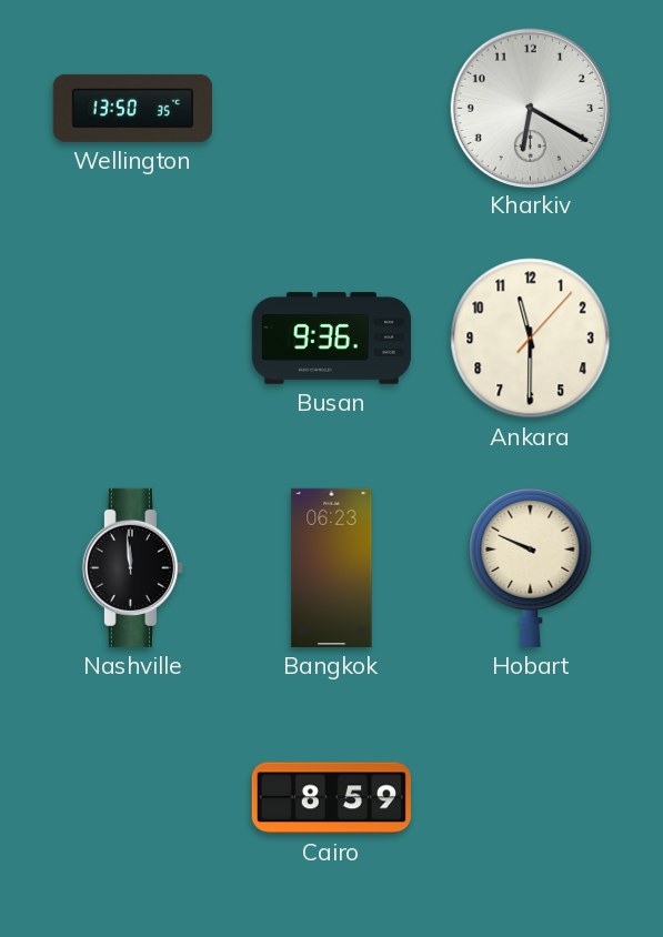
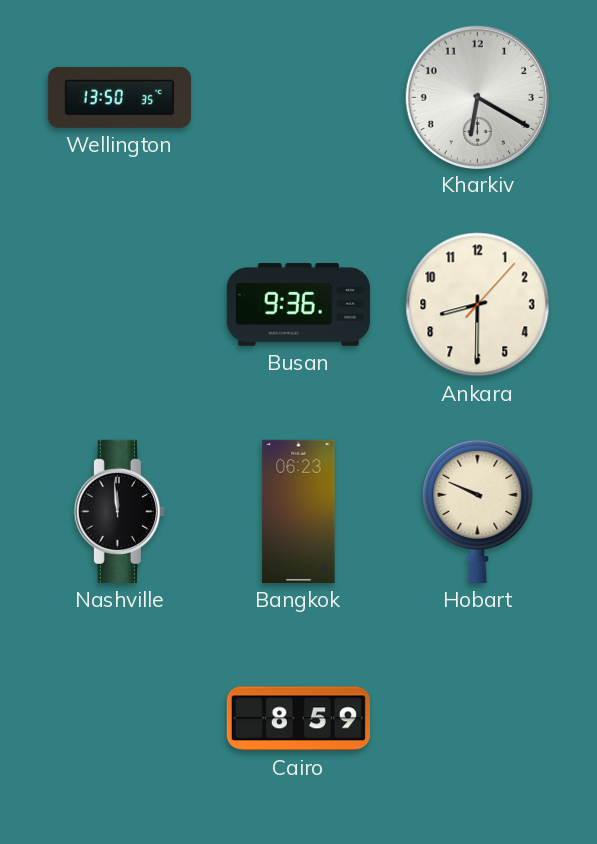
Ankara: 11:30 -> 8:30
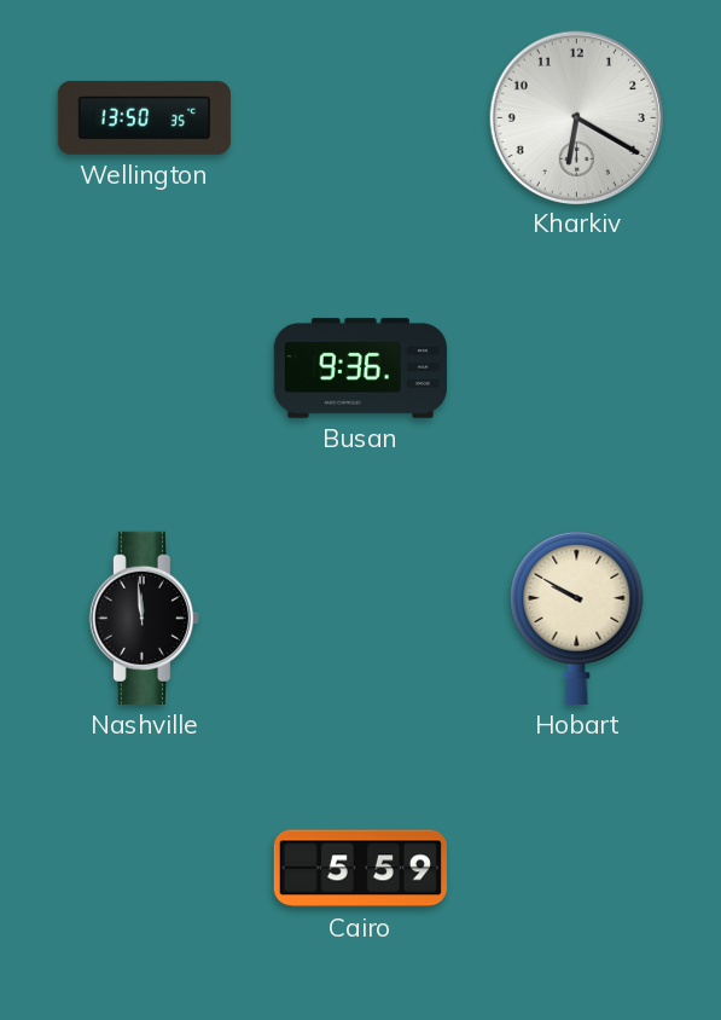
Ankara: 8:30 -> none
Bangkok: 06:23 -> none
Hobart: 9:49 -> 9:50
Cairo: 8:59 -> 5:59
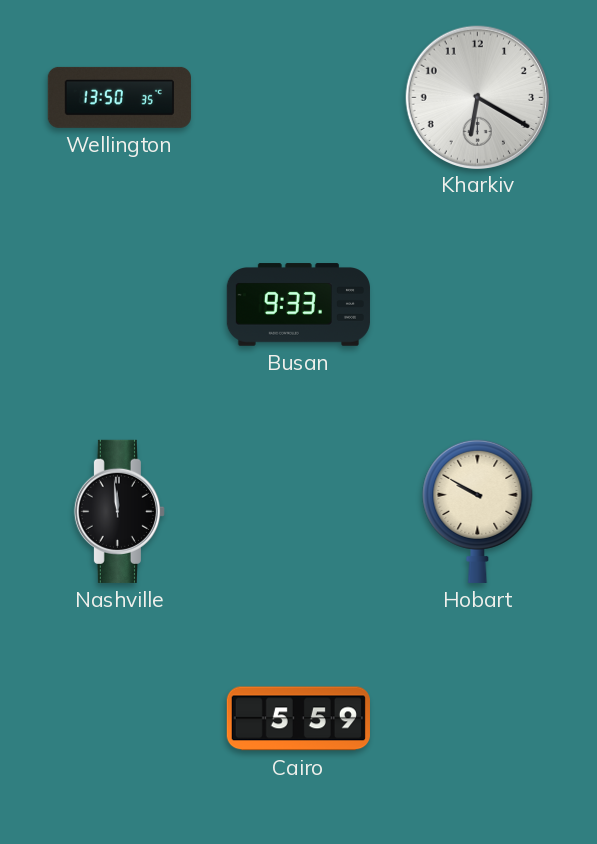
Busan: 9:36 -> 9:33
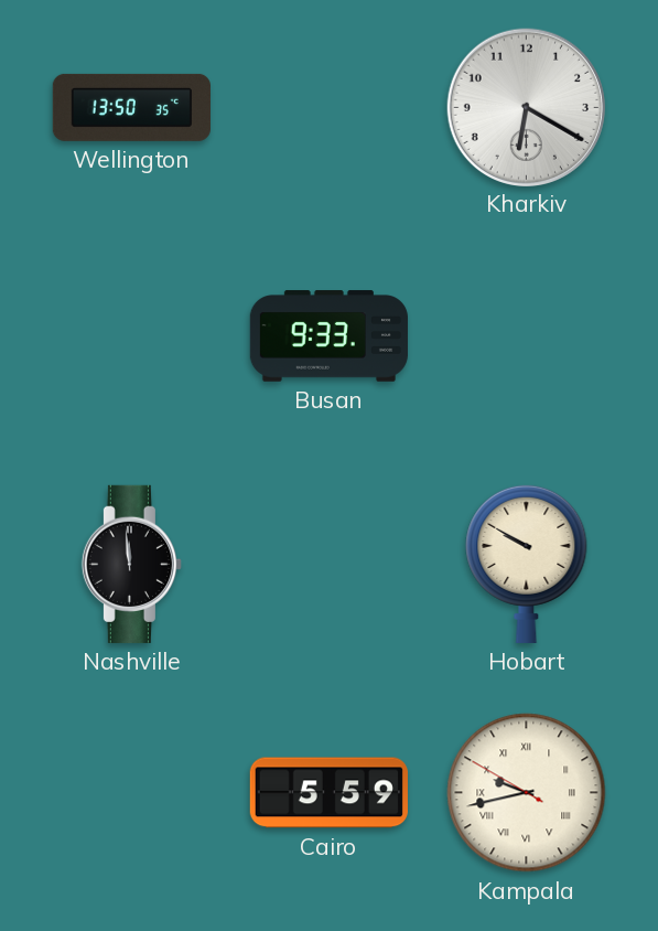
Kampala: none -> 9:42
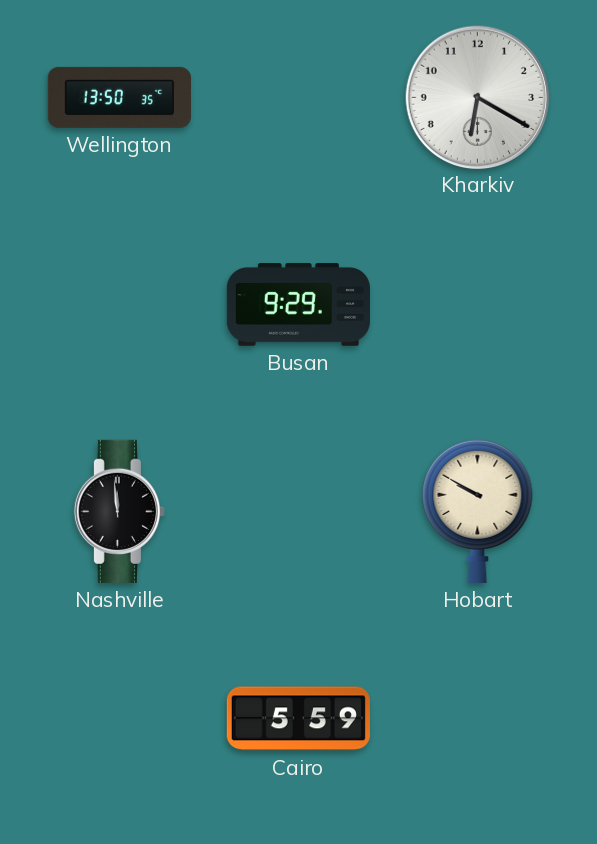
Busan: 9:33 -> 9:29
Kampala: 9:42 -> none
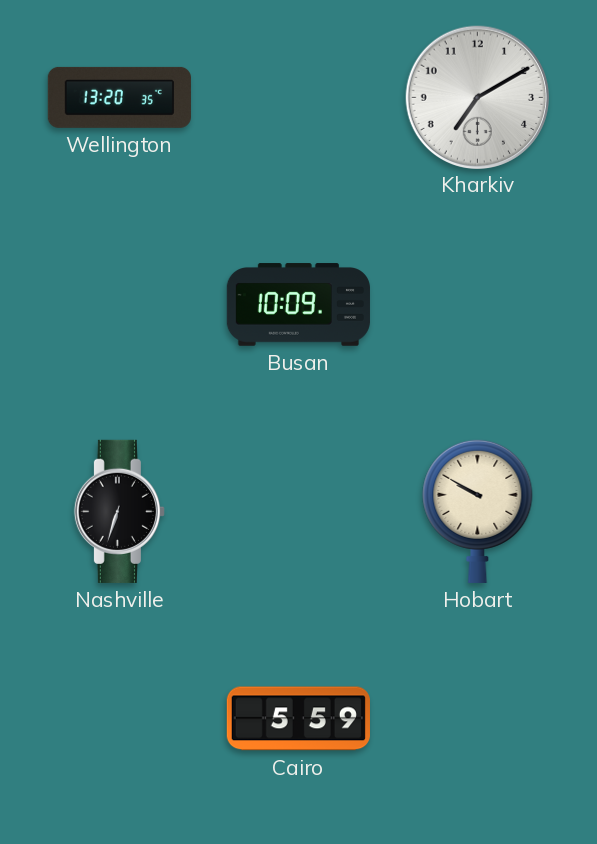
Wellington: 13:50 -> 13:20
Kharkiv: 6:20 -> 7:10
Busan: 9:29 -> 10:09
Nashville: 11:59 -> 6:33
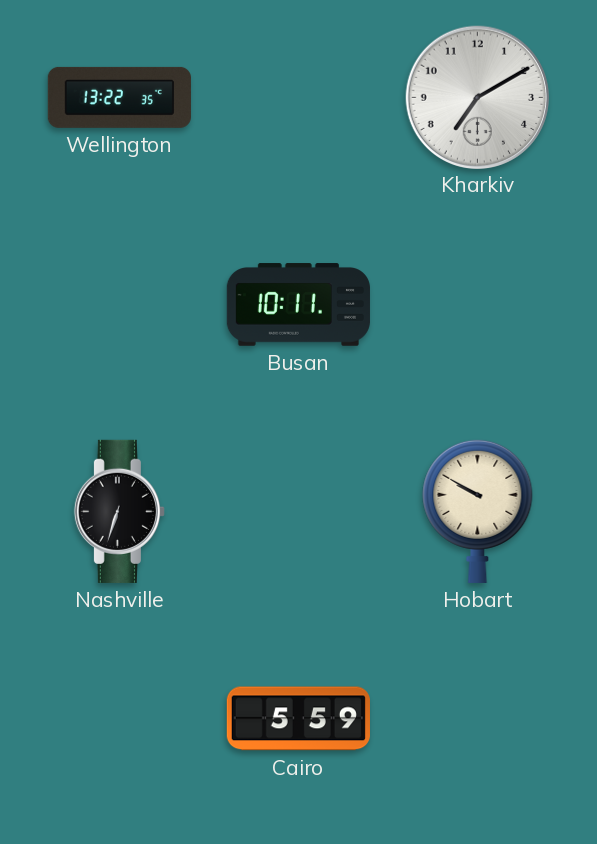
Wellington: 13:20 -> 13:22
Busan: 10:09 -> 10:11
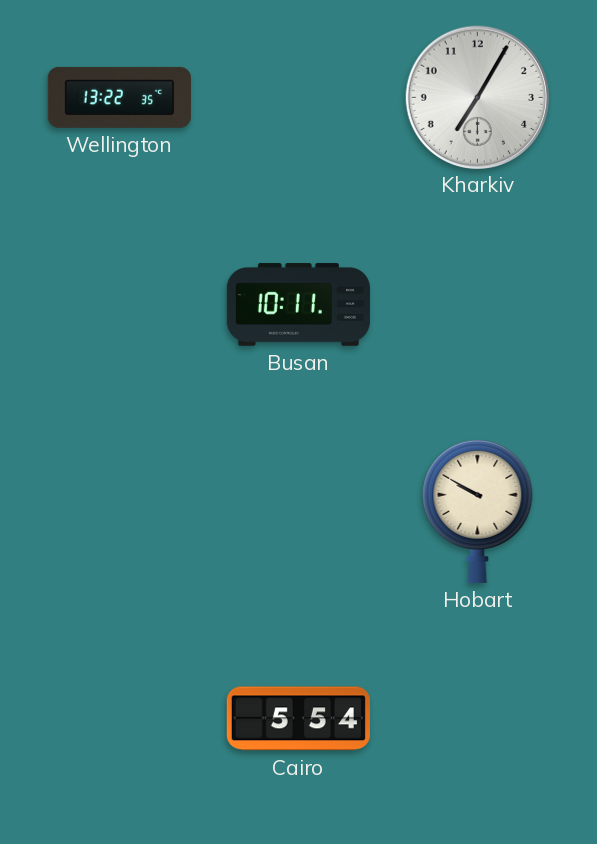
Kharkiv: 7:10 -> 7:05
Nashville: 6:33 -> none
Cairo: 5:59 -> 5:54
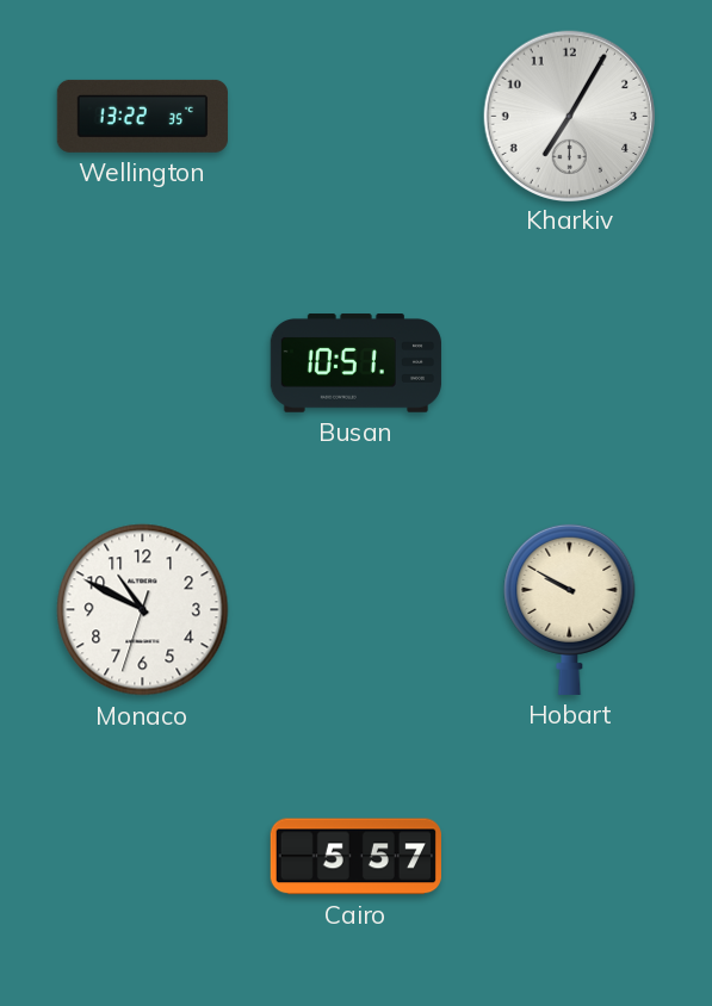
Busan: 10:11 -> 10:51
Monaco: none -> 10:49
Cairo: 5:54 -> 5:57
